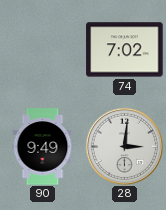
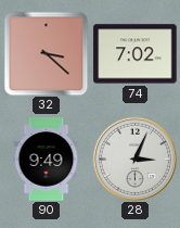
32: none -> 3:22
28: 3:01 -> 3:04
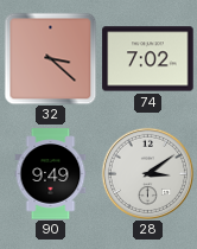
28: 3:04 -> 3:09
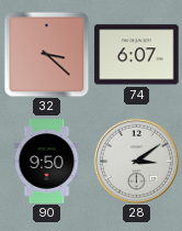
74: 7:02 -> 6:07
90: 9:49 -> 9:50
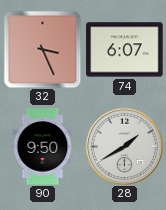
32: 3:22 -> 3:26
28: 3:09 -> 1:40
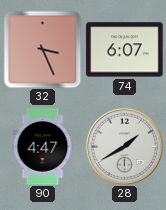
90: 9:50 -> 4:47
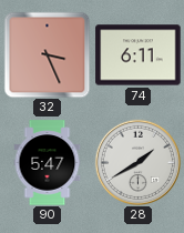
74: 6:07 -> 6:11
90: 4:47 -> 5:47
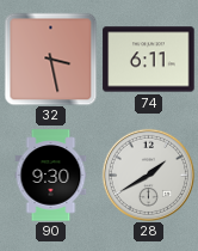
32: 3:26 -> 3:28
90: 5:47 -> 9:30
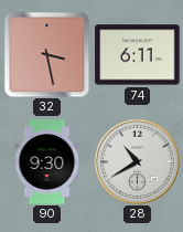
28: 1:40 -> 10:40
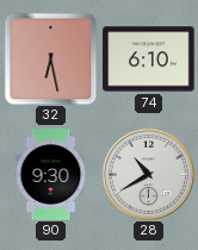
32: 3:28 -> 6:28
74: 6:11 -> 6:10
